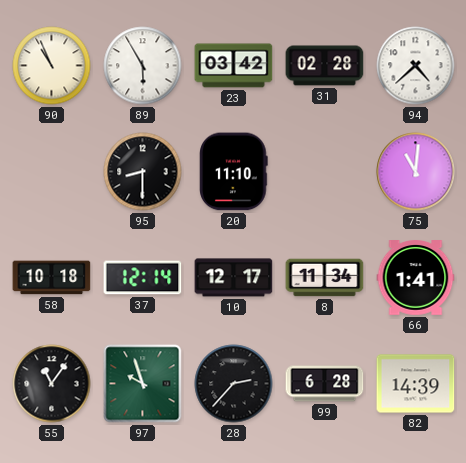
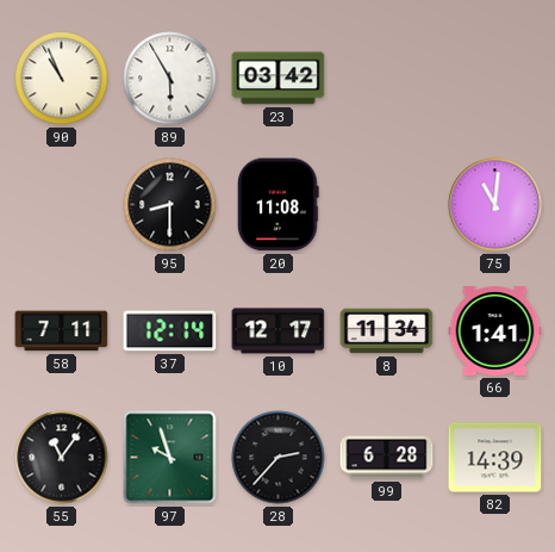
31: 02:28 -> none
94: 4:38 -> none
20: 11:10 -> 11:08
58: 10:18 -> 7:11
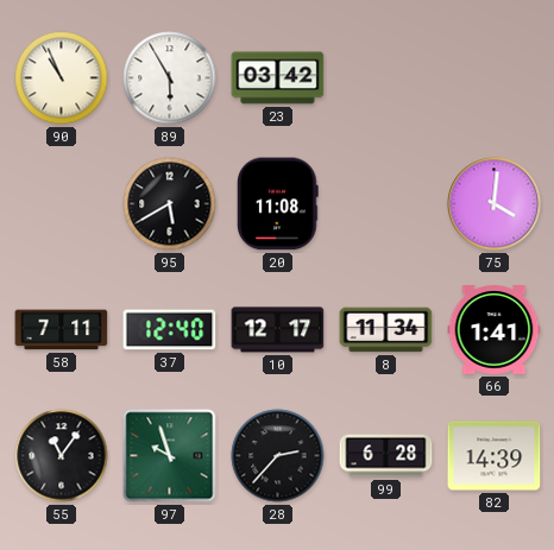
95: 8:30 -> 5:40
75: 11:01 -> 4:01
37: 12:14 -> 12:40
